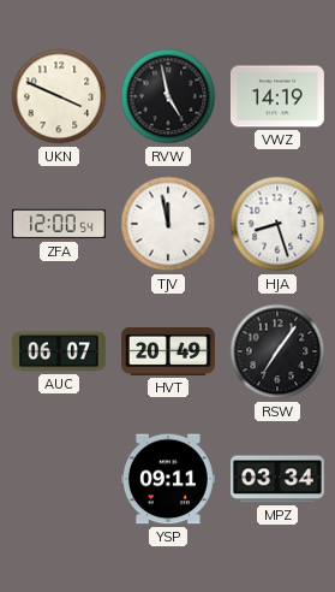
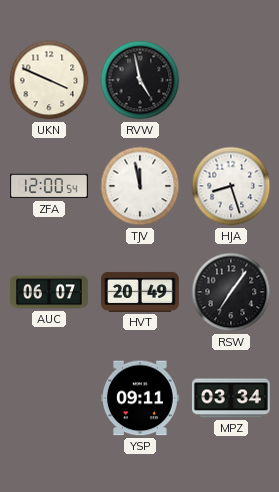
VWZ: 14:19 -> none
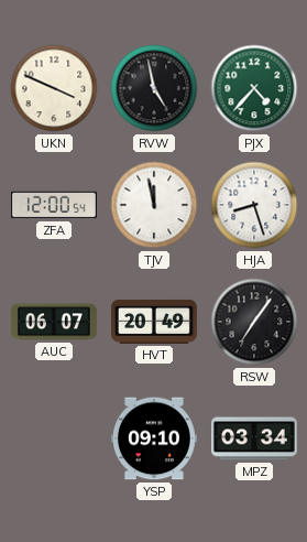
PJX: none -> 4:37
YSP: 09:11 -> 09:10
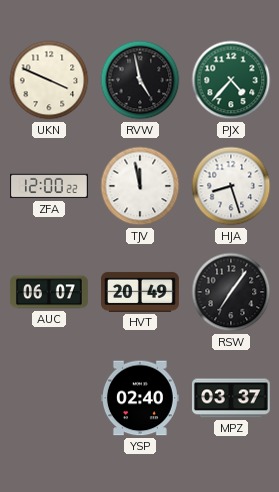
ZFA: 12:00:54 -> 12:00:22
YSP: 09:10 -> 02:40
MPZ: 03:34 -> 03:37
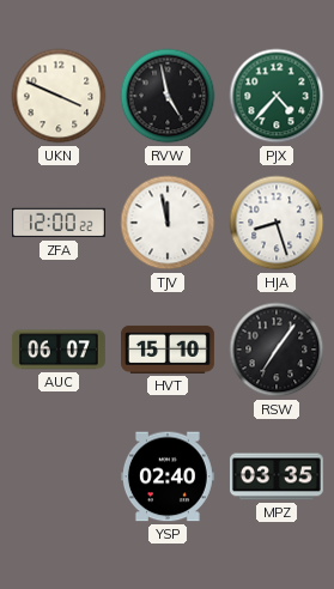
HVT: 20:49 -> 15:10
MPZ: 03:37 -> 03:35
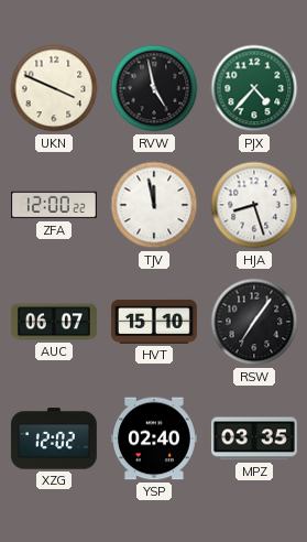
XZG: none -> 12:02
